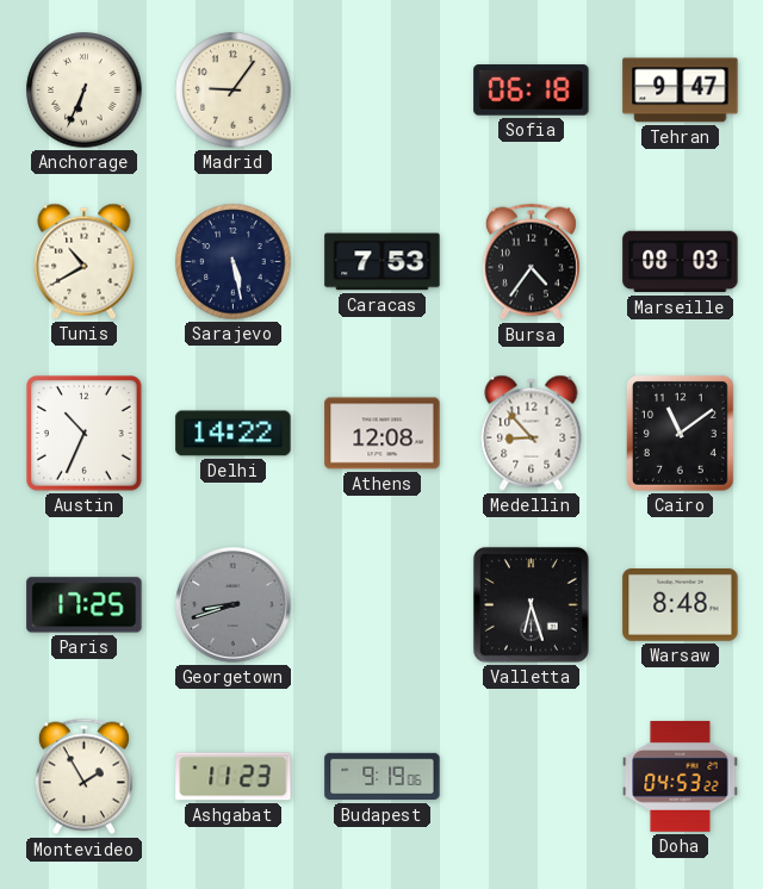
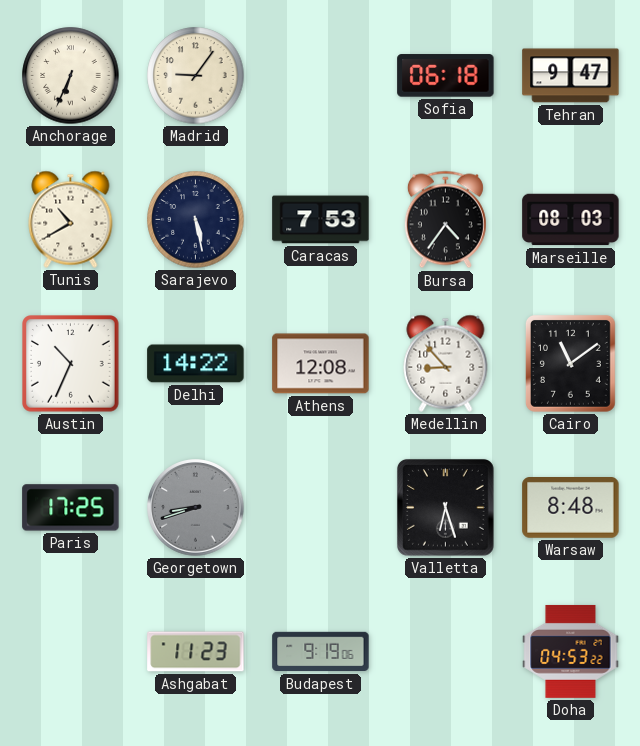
Montevideo: 1:55 -> none
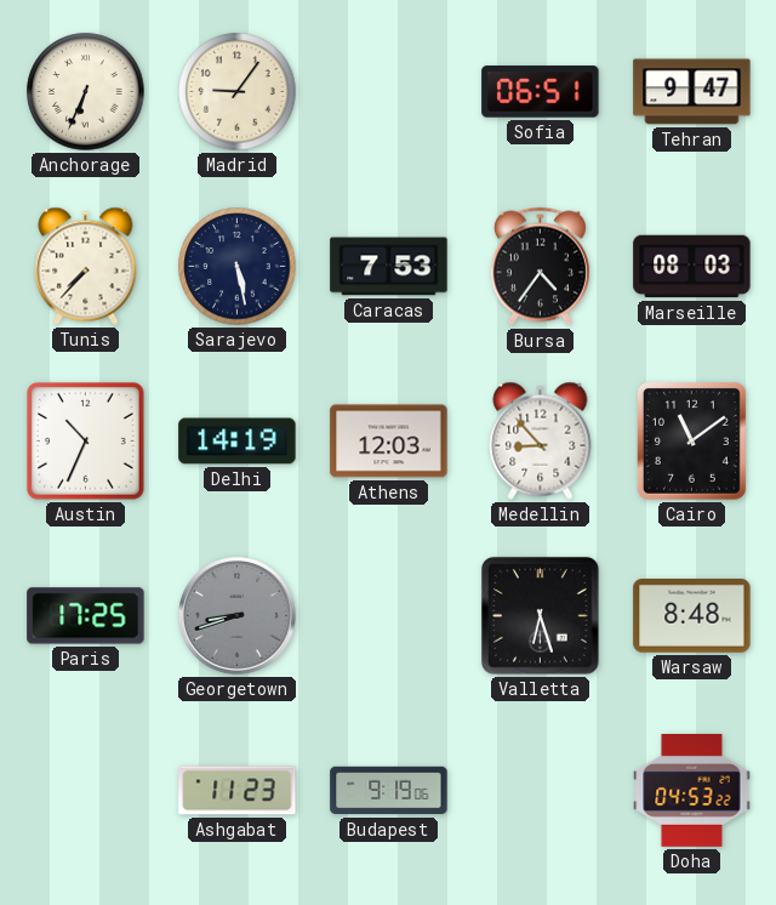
Sofia: 06:18 -> 06:51
Tunis: 10:40 -> 7:37
Delhi: 14:22 -> 14:19
Athens: 12:08 -> 12:03
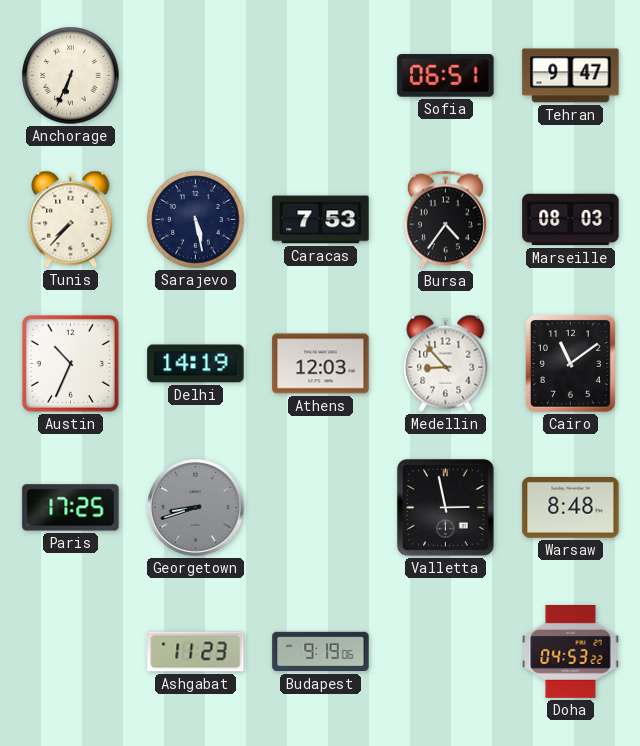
Madrid: 9:06 -> none
Valletta: 6:27 -> 2:58
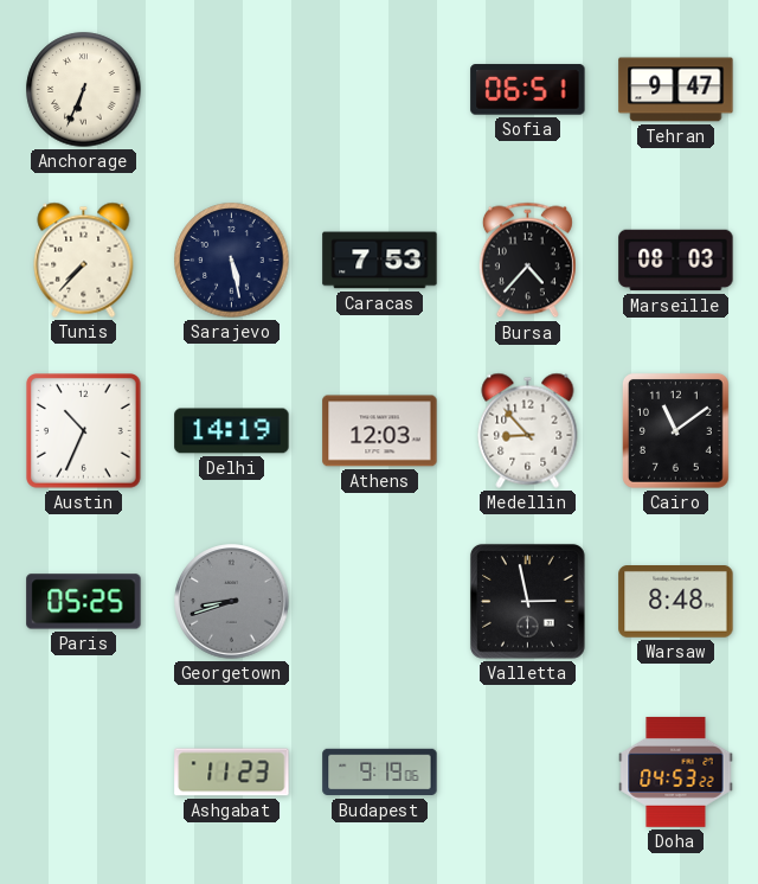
Bursa: 4:36 -> 4:37
Paris: 17:25 -> 05:25
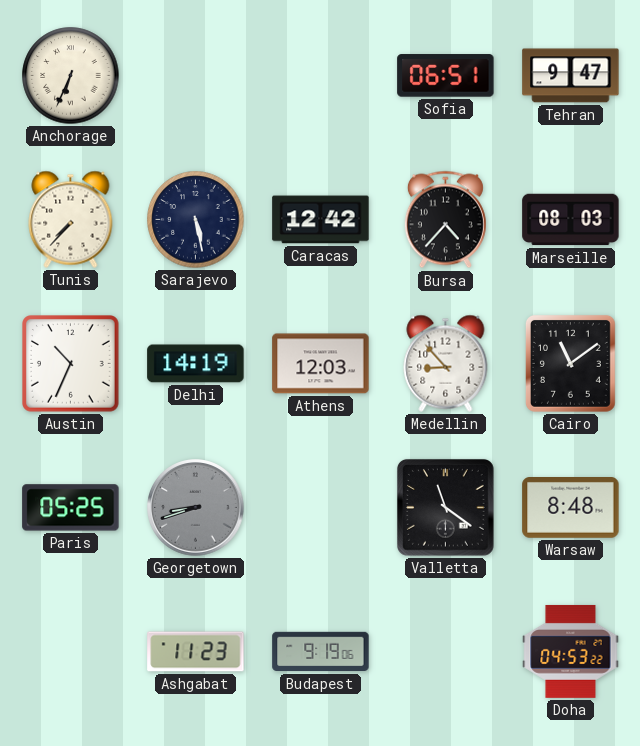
Caracas: 7:53 -> 12:42
Valletta: 2:58 -> 11:21
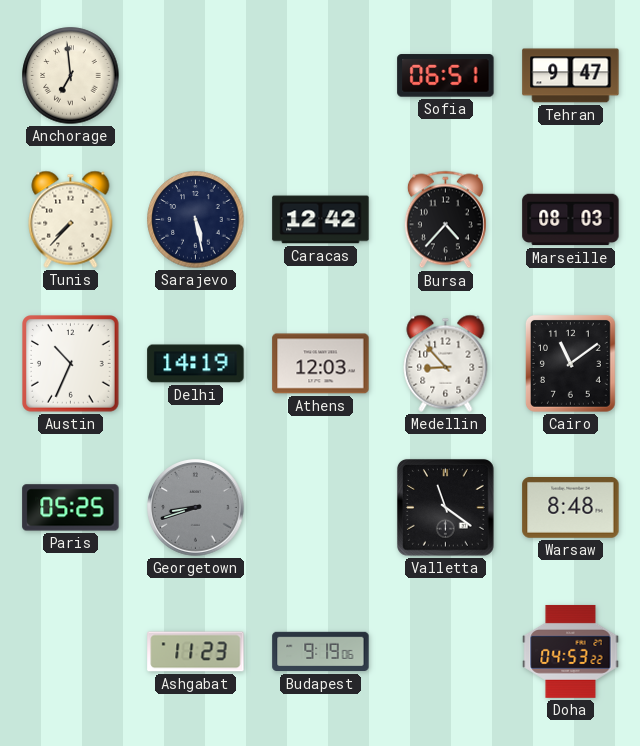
Anchorage: 6:34 -> 6:59
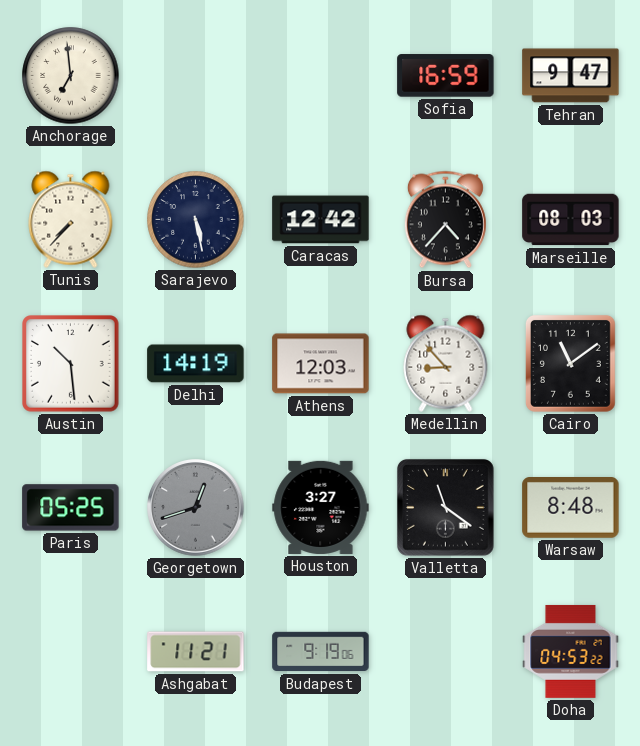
Sofia: 06:51 -> 16:59
Austin: 10:34 -> 10:29
Georgetown: 8:42 -> 12:42
Houston: none -> 3:27
Ashgabat: 11:23 -> 11:21
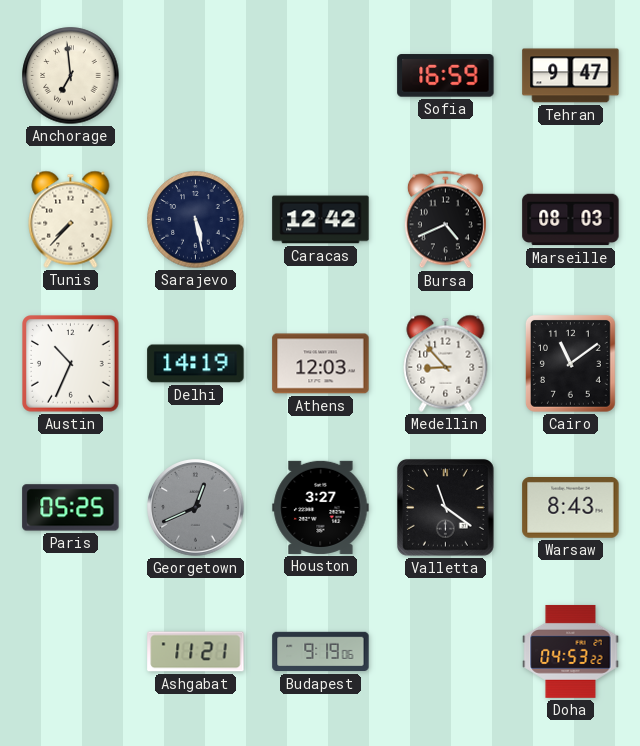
Bursa: 4:37 -> 4:41
Austin: 10:29 -> 10:34
Georgetown: 12:42 -> 12:41
Warsaw: 8:48 -> 8:43
